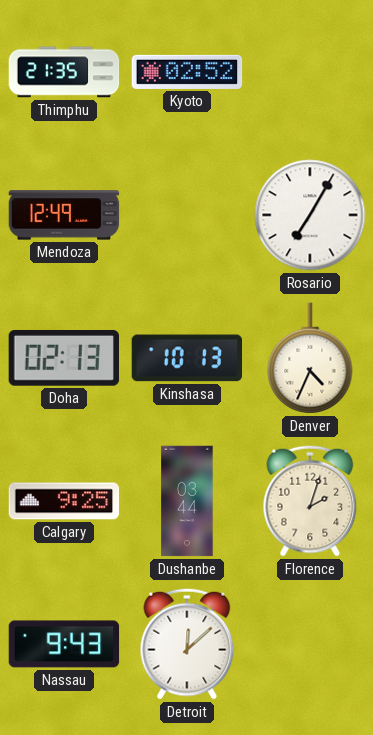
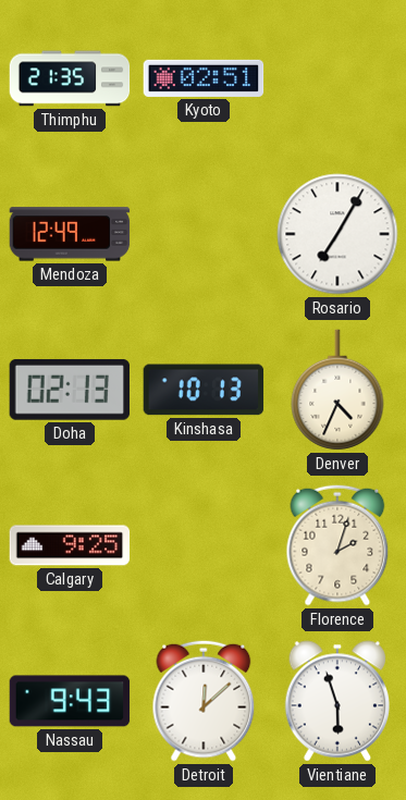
Kyoto: 02:52 -> 02:51
Dushanbe: 03:44 -> none
Vientiane: none -> 5:57
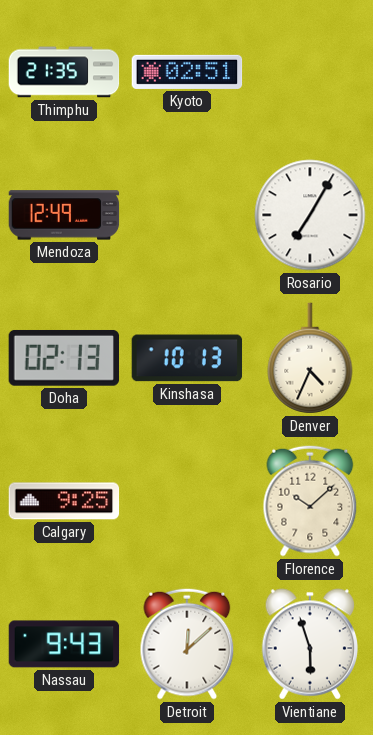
Florence: 2:03 -> 10:08
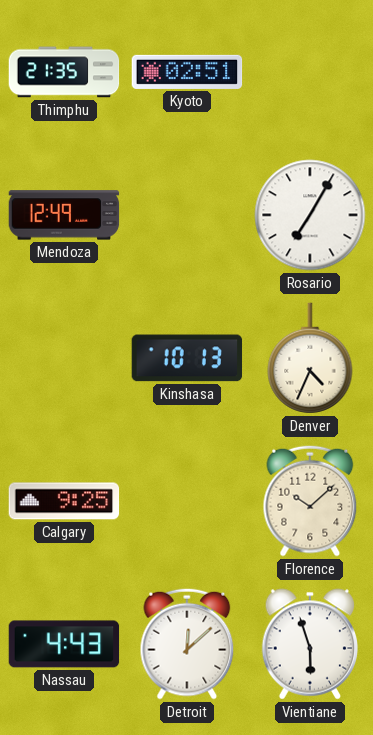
Doha: 02:13 -> none
Nassau: 9:43 -> 4:43
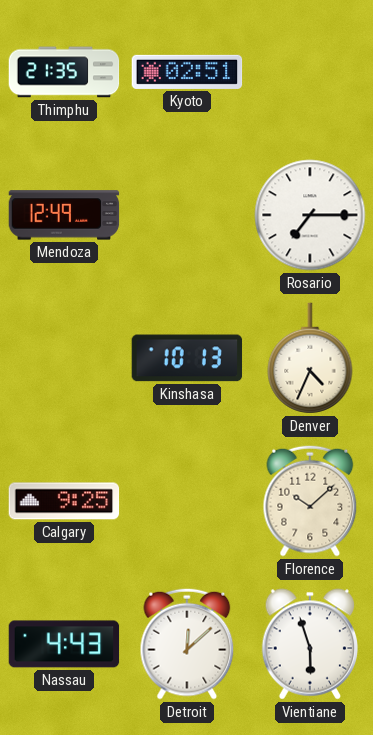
Rosario: 7:05 -> 7:15
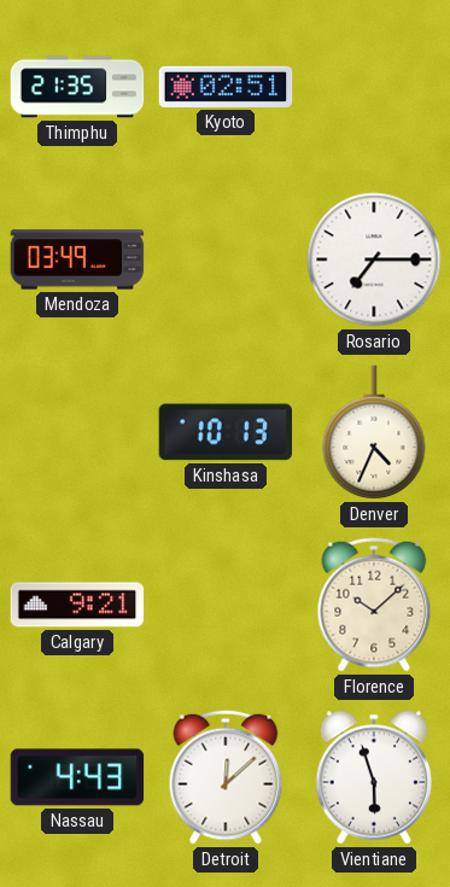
Mendoza: 12:49 -> 03:49
Calgary: 9:25 -> 9:21
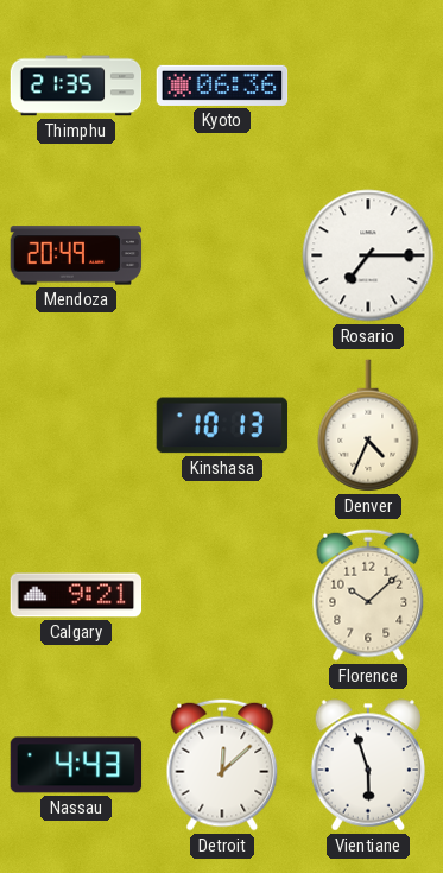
Kyoto: 02:51 -> 06:36
Mendoza: 03:49 -> 20:49
